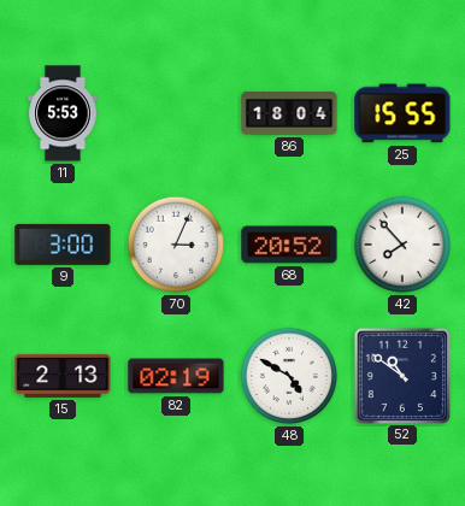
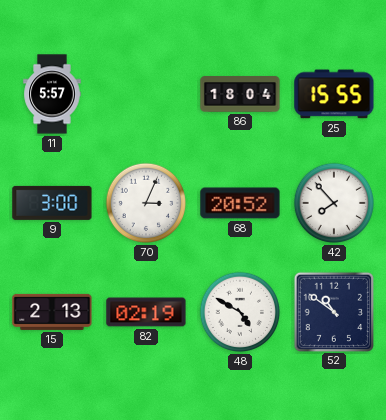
11: 5:53 -> 5:57
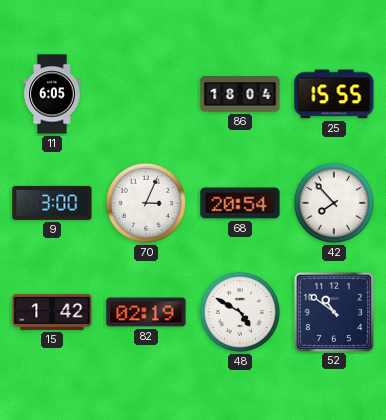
11: 5:57 -> 6:05
68: 20:52 -> 20:54
15: 2:13 -> 1:42
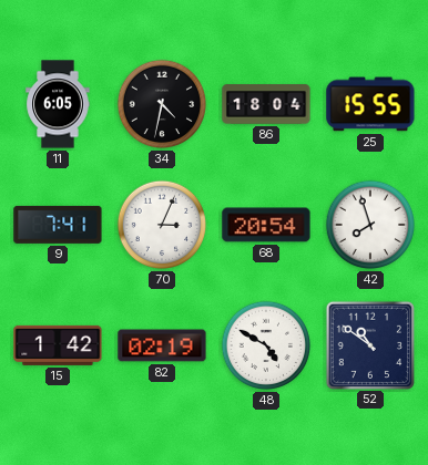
34: none -> 4:32
9: 3:00 -> 7:41
42: 7:53 -> 7:57
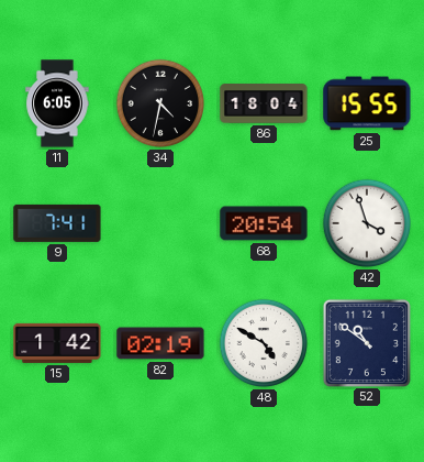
70: 3:04 -> none
42: 7:57 -> 3:57
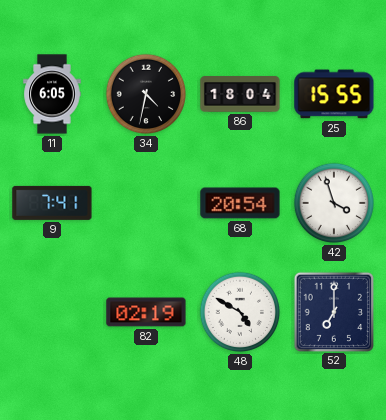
15: 1:42 -> none
52: 10:51 -> 7:00
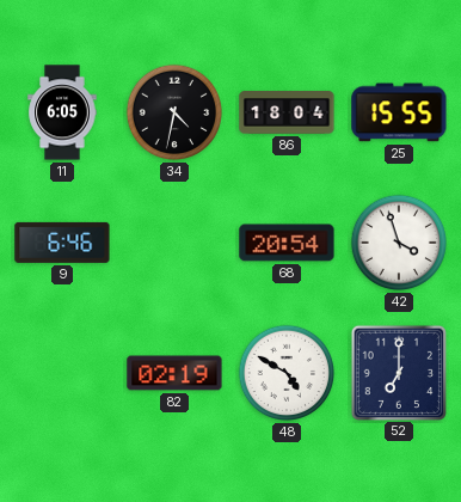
9: 7:41 -> 6:46
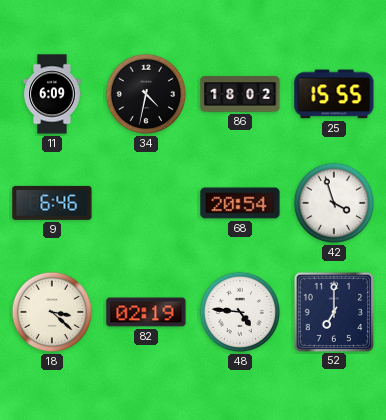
11: 6:05 -> 6:09
86: 18:04 -> 18:02
18: none -> 3:22
48: 4:50 -> 4:46
